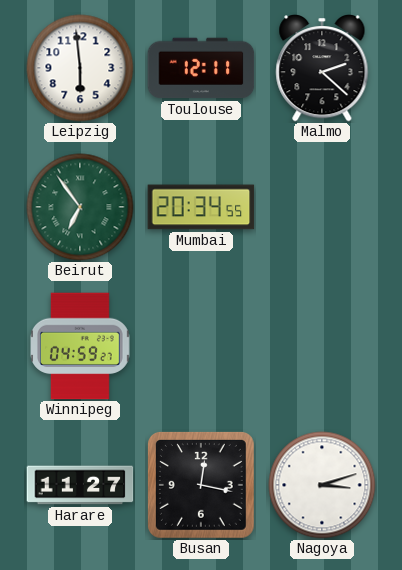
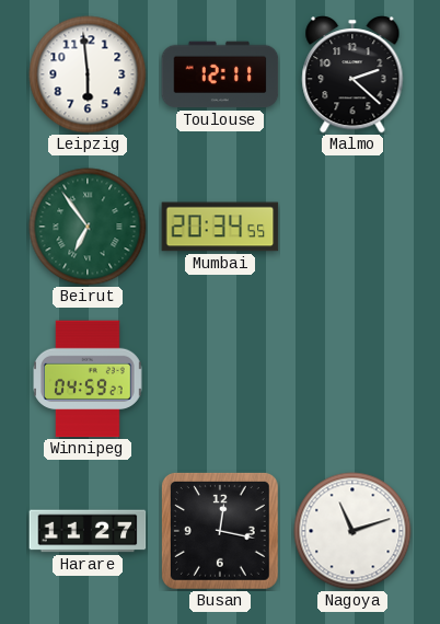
Nagoya: 3:12 -> 11:12
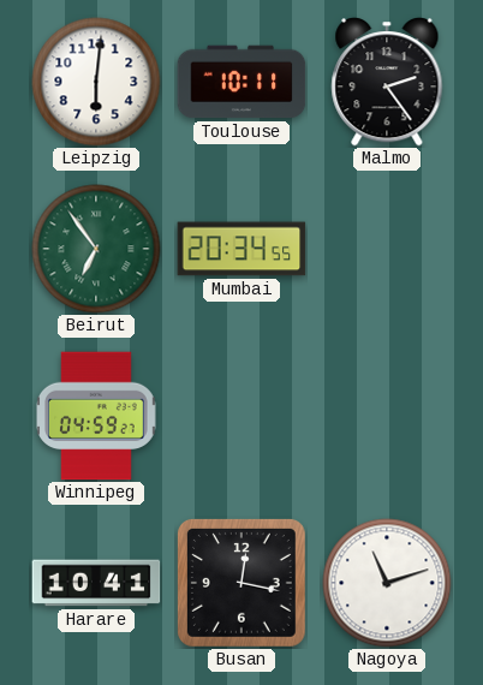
Leipzig: 5:59 -> 6:01
Toulouse: 12:11 -> 10:11
Malmo: 2:22 -> 2:24
Harare: 11:27 -> 10:41
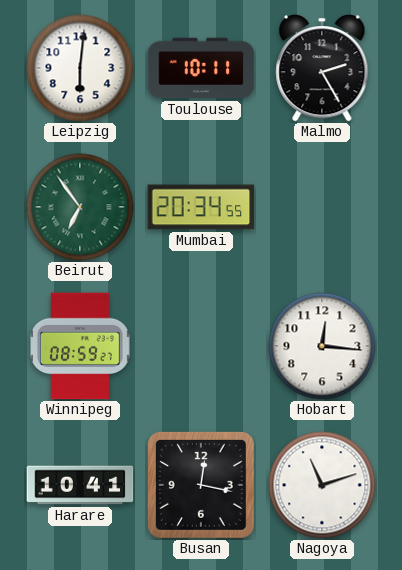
Malmo: 2:24 -> 2:25
Winnipeg: 04:59 -> 08:59
Hobart: none -> 12:16
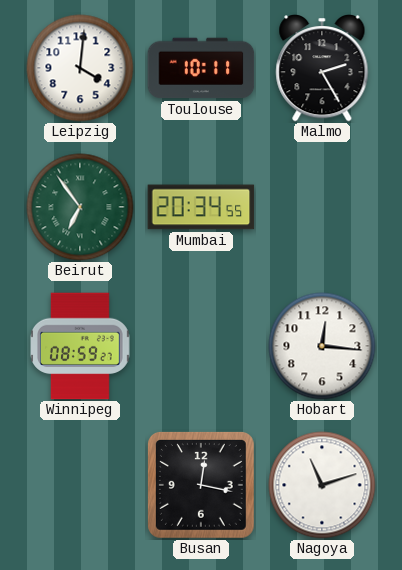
Leipzig: 6:01 -> 4:01
Harare: 10:41 -> none
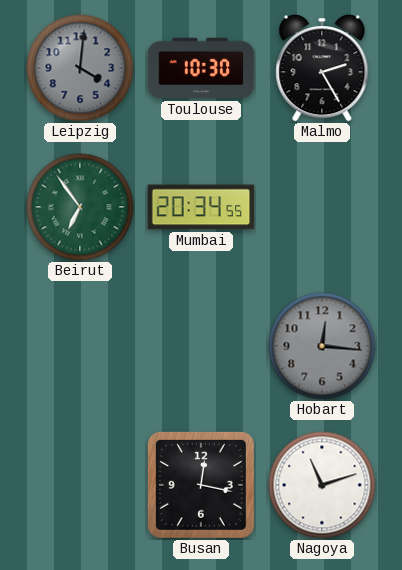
Leipzig dial: white -> grey
Toulouse: 10:11 -> 10:30
Winnipeg: 08:59 -> none
Hobart dial: white -> grey
